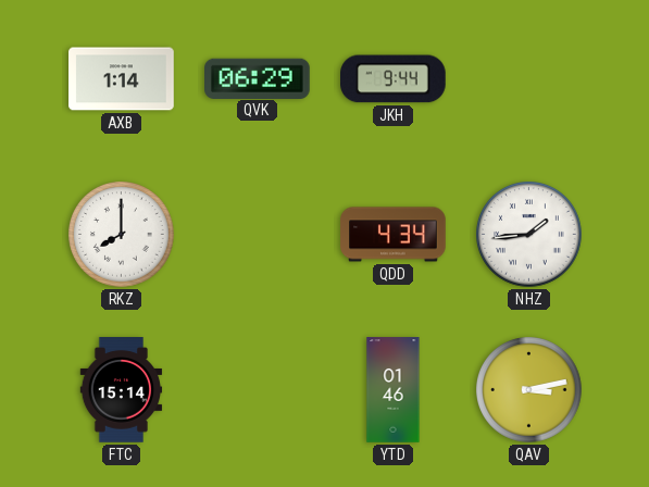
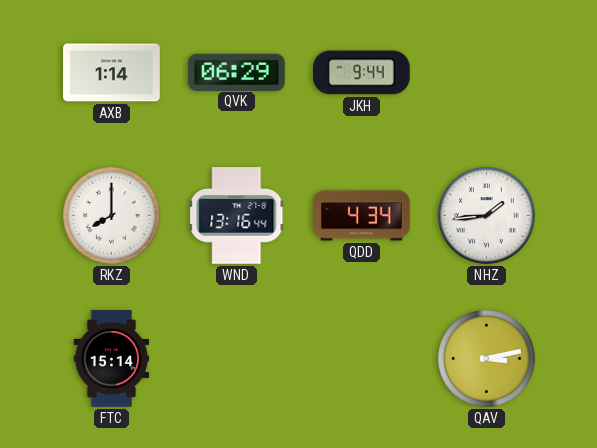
WND: none -> 13:16
YTD: 01:46 -> none
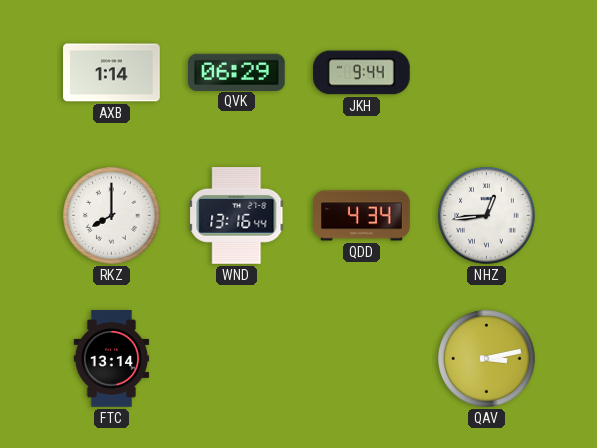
NHZ: 1:44 -> 12:44
FTC: 15:14 -> 13:14
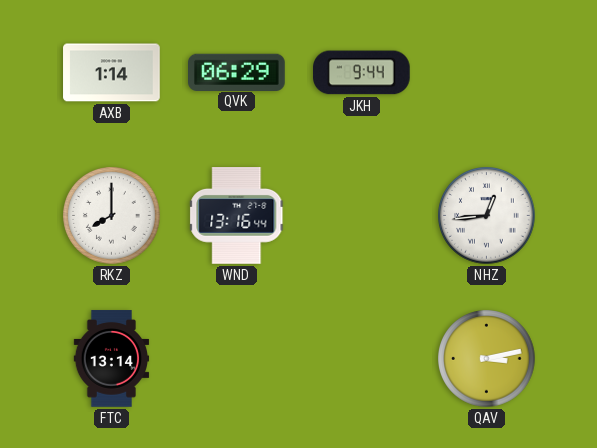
QDD: 4:34 -> none
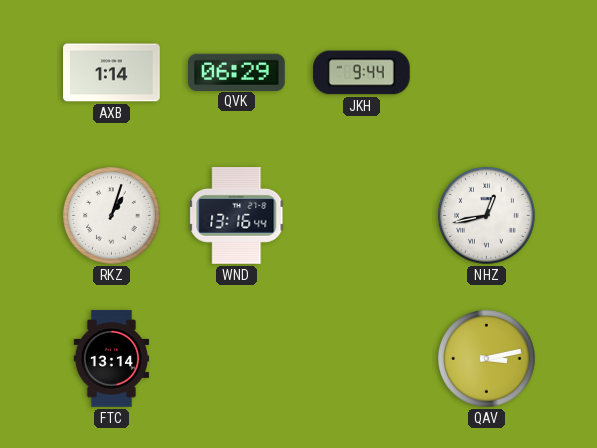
RKZ: 8:00 -> 1:03
NHZ: 12:44 -> 12:43
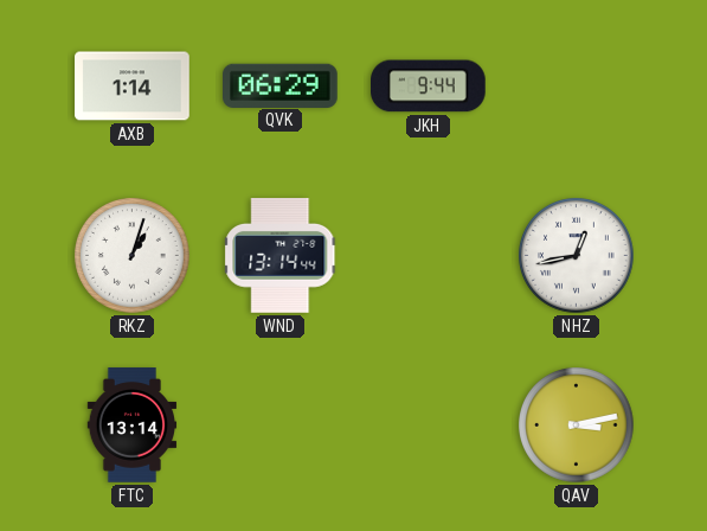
WND: 13:16 -> 13:14
